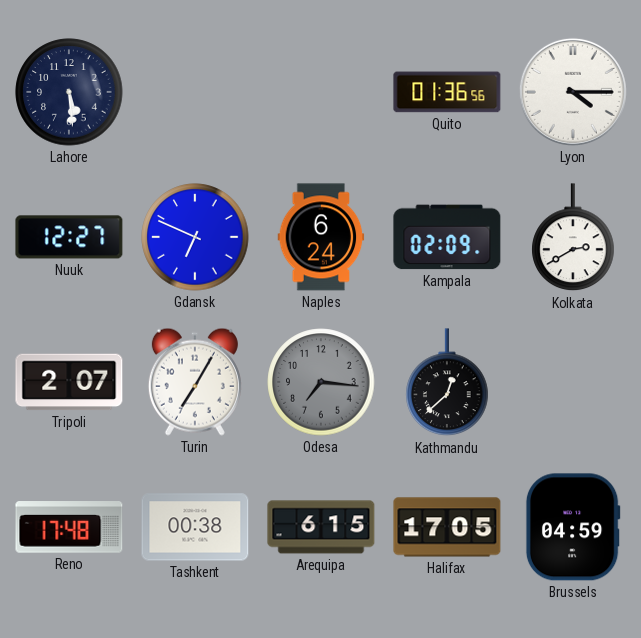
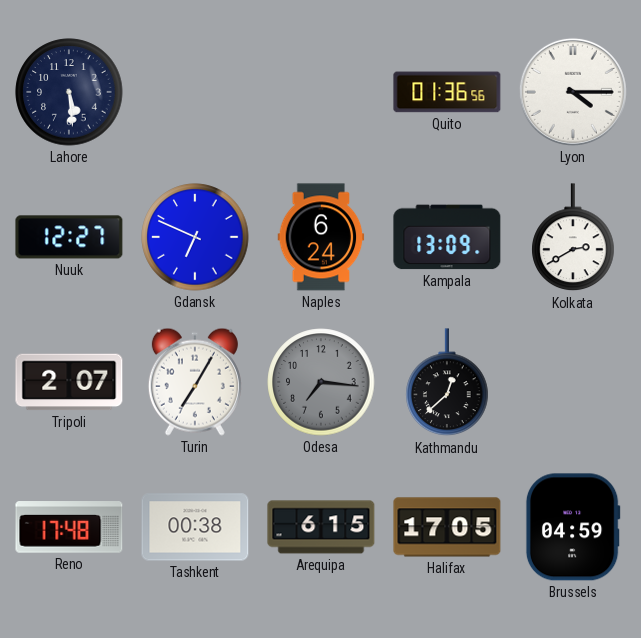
Kampala: 02:09 -> 13:09
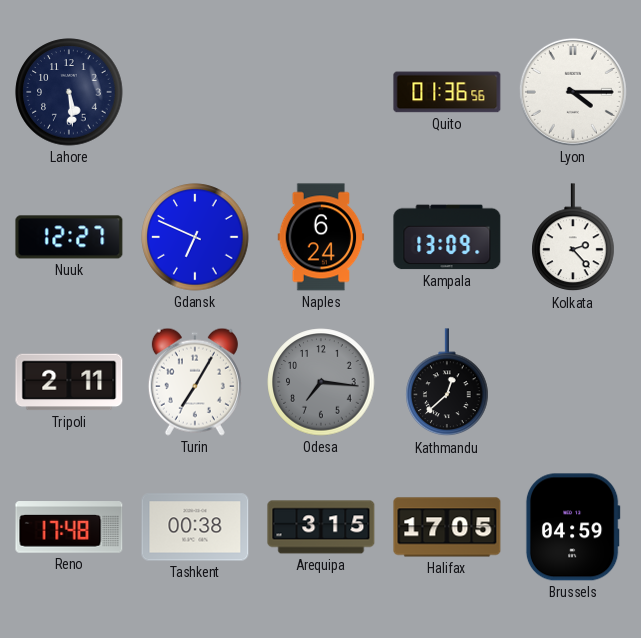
Kolkata: 2:40 -> 2:23
Tripoli: 2:07 -> 2:11
Arequipa: 6:15 -> 3:15
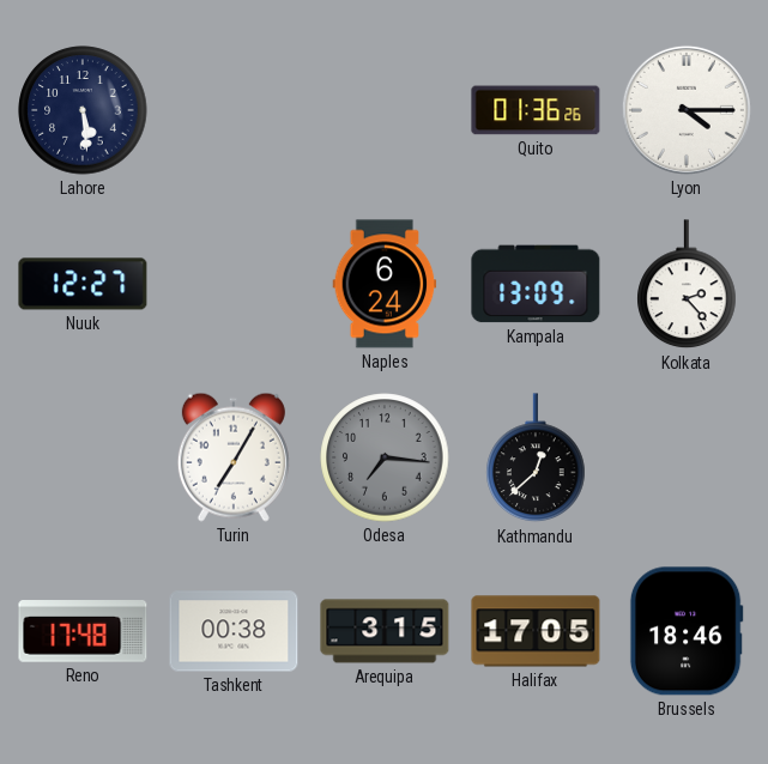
Quito: 01:36:56 -> 01:36:26
Gdansk: 6:49 -> none
Tripoli: 2:11 -> none
Brussels: 04:59 -> 18:46
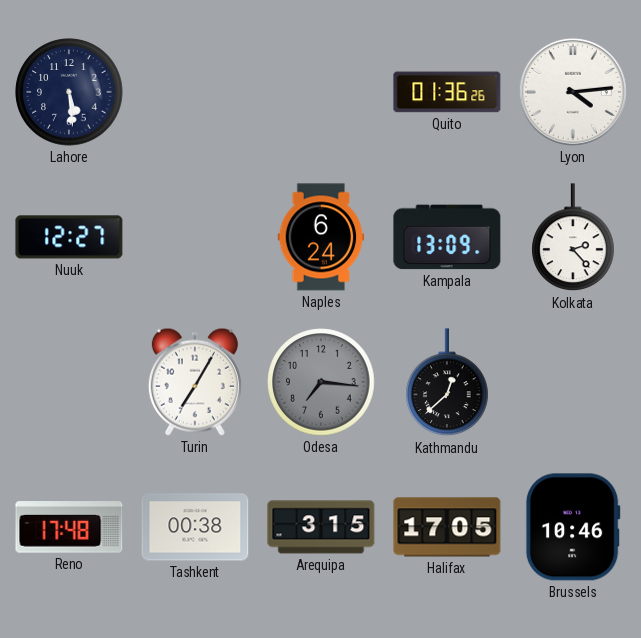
Lyon: 4:15 -> 4:14
Brussels: 18:46 -> 10:46
